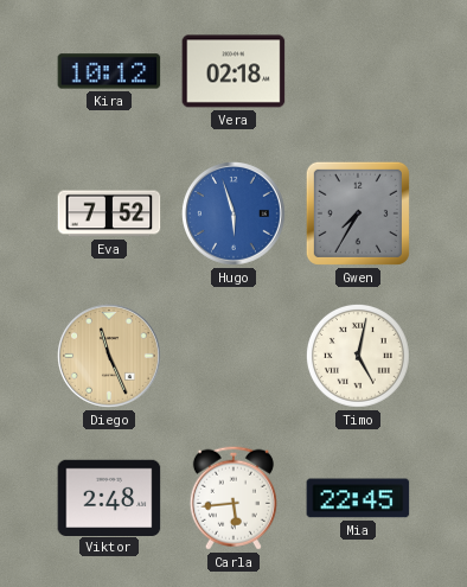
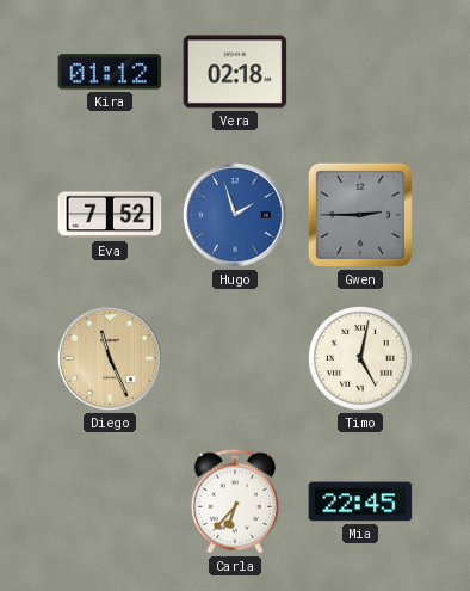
Kira: 10:12 -> 01:12
Hugo: 5:57 -> 1:57
Gwen: 7:35 -> 2:45
Viktor: 2:48 -> none
Carla: 5:44 -> 6:37
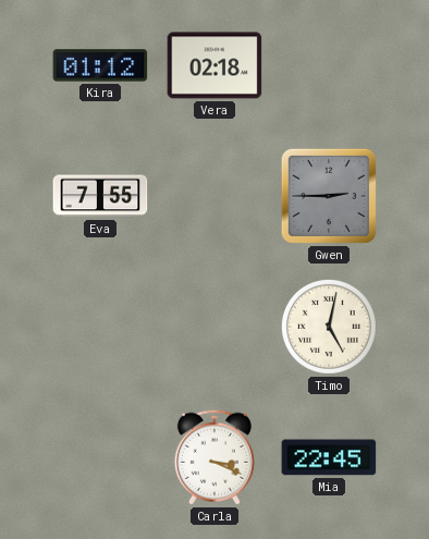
Eva: 7:52 -> 7:55
Hugo: 1:57 -> none
Diego: 11:26 -> none
Carla: 6:37 -> 3:19
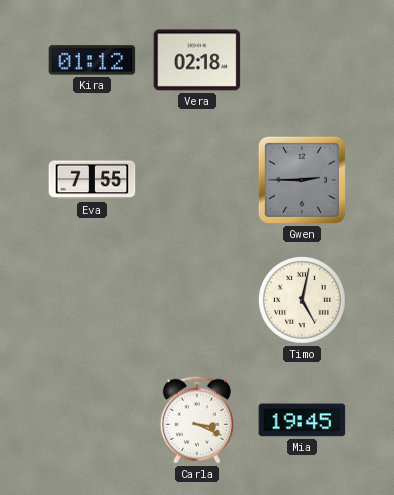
Mia: 22:45 -> 19:45
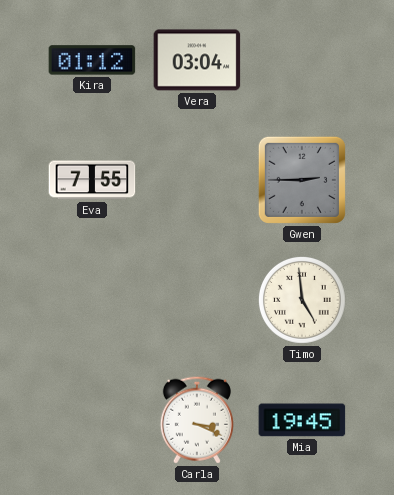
Vera: 02:18 -> 03:04
Timo: 5:02 -> 4:59
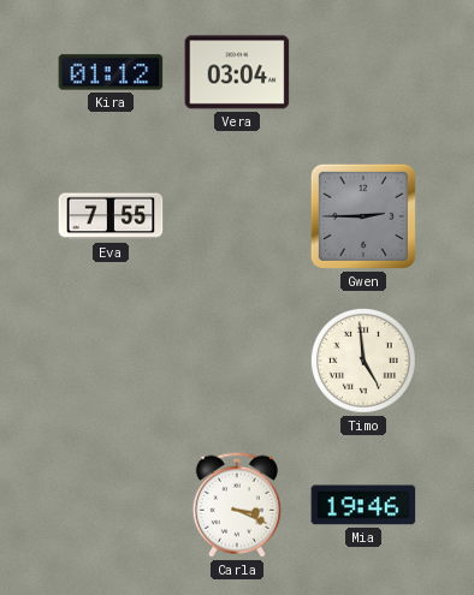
Mia: 19:45 -> 19:46
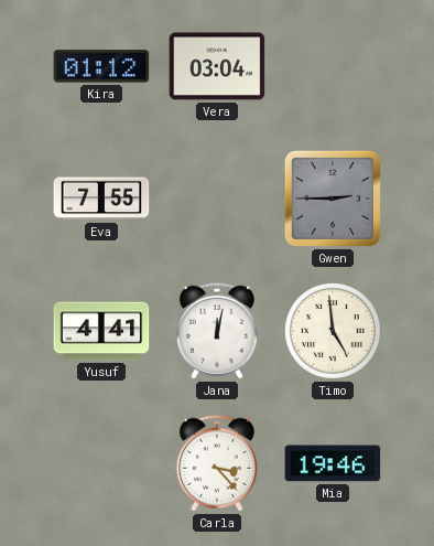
Yusuf: none -> 4:41
Jana: none -> 12:02
Carla: 3:19 -> 3:23
